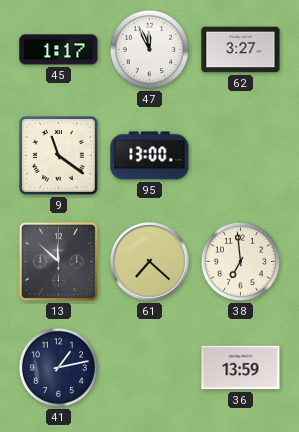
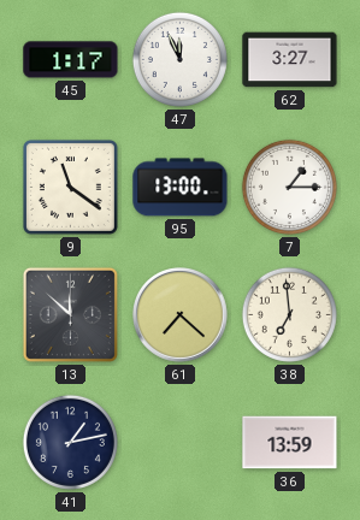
7: none -> 1:15
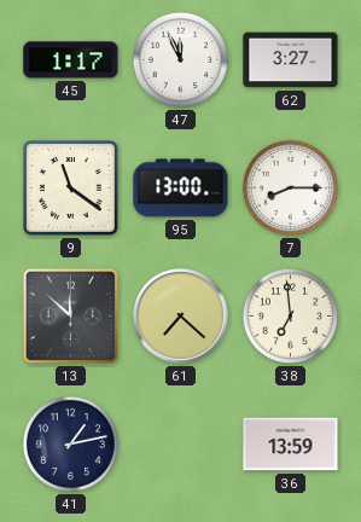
7: 1:15 -> 8:15
